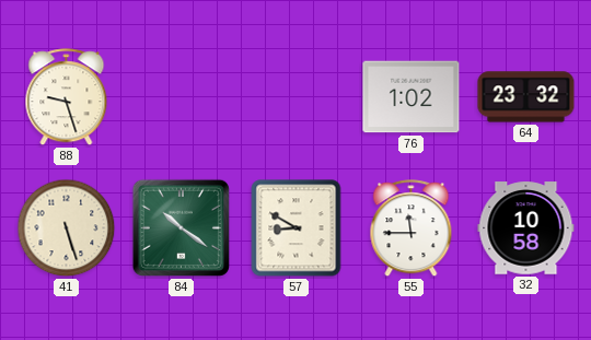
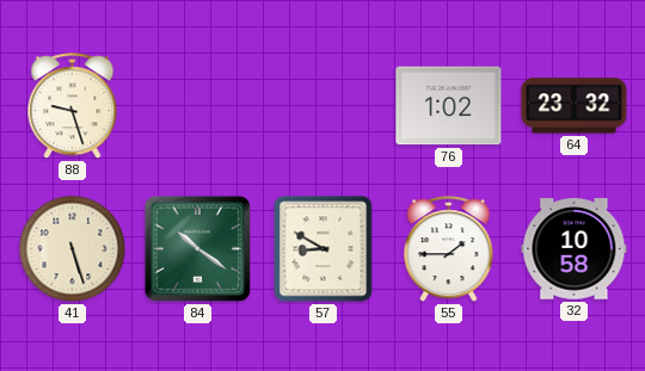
55: 11:45 -> 1:45
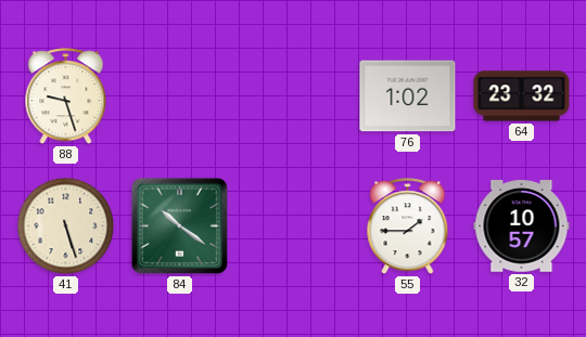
57: 8:50 -> none
32: 10:58 -> 10:57
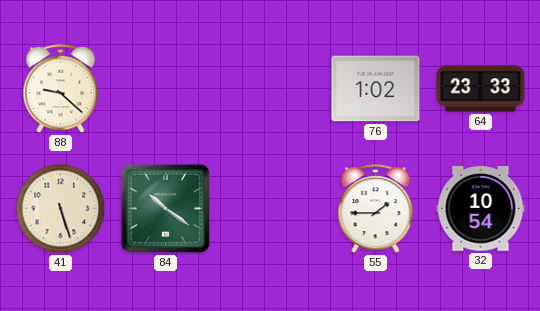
88: 9:27 -> 9:22
64: 23:32 -> 23:33
32: 10:57 -> 10:54
